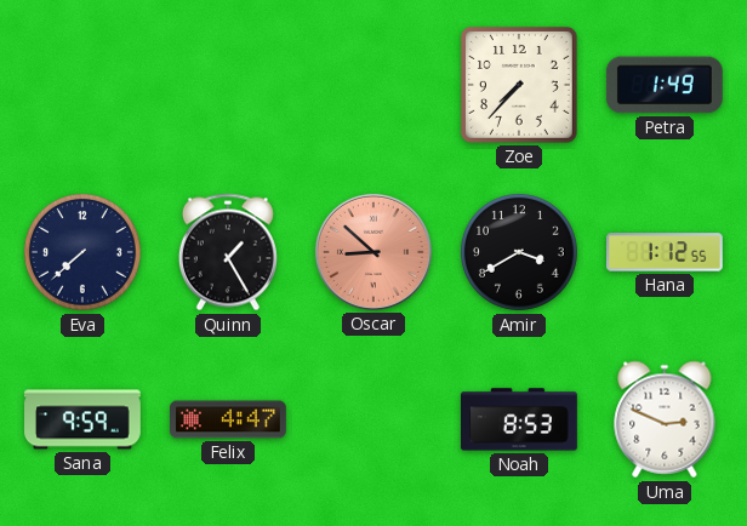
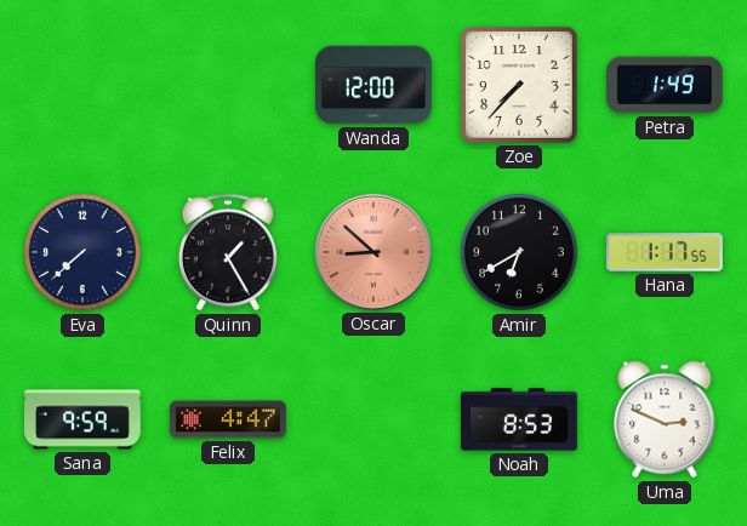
Wanda: none -> 12:00
Amir: 3:40 -> 6:40
Hana: 1:12 -> 1:17
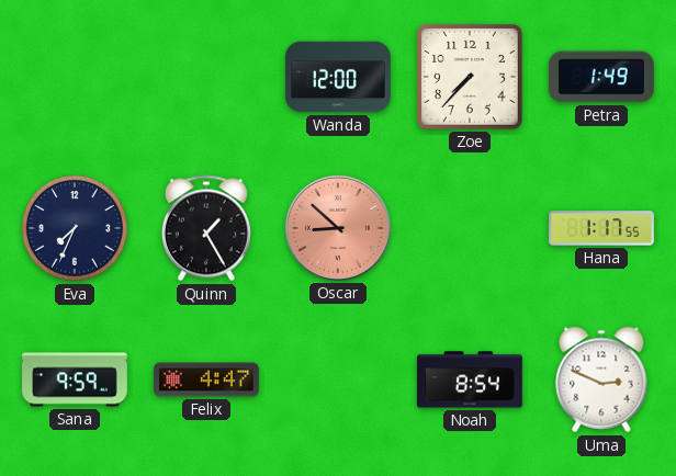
Eva: 7:38 -> 7:34
Amir: 6:40 -> none
Noah: 8:53 -> 8:54
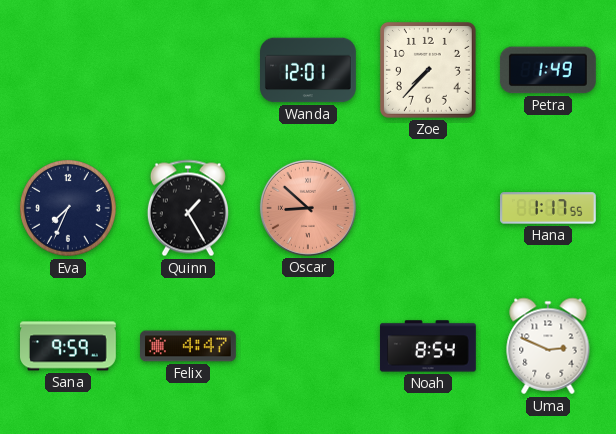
Wanda: 12:00 -> 12:01
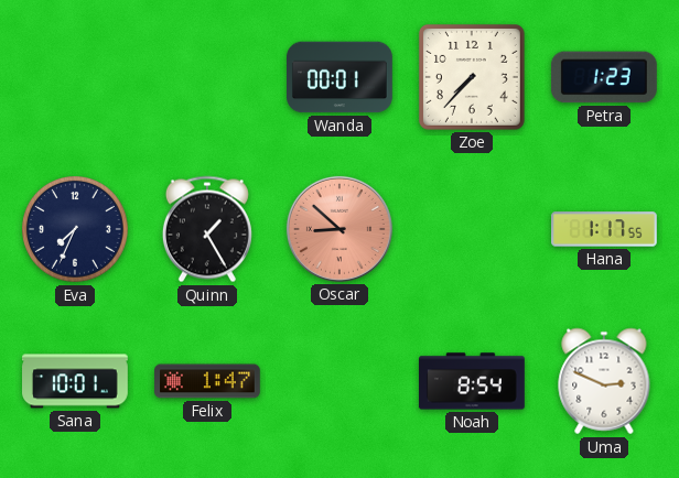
Wanda: 12:01 -> 00:01
Petra: 1:49 -> 1:23
Sana: 9:59 -> 10:01
Felix: 4:47 -> 1:47
